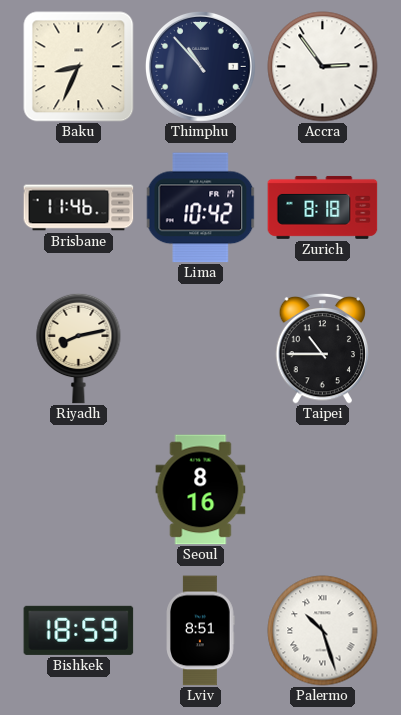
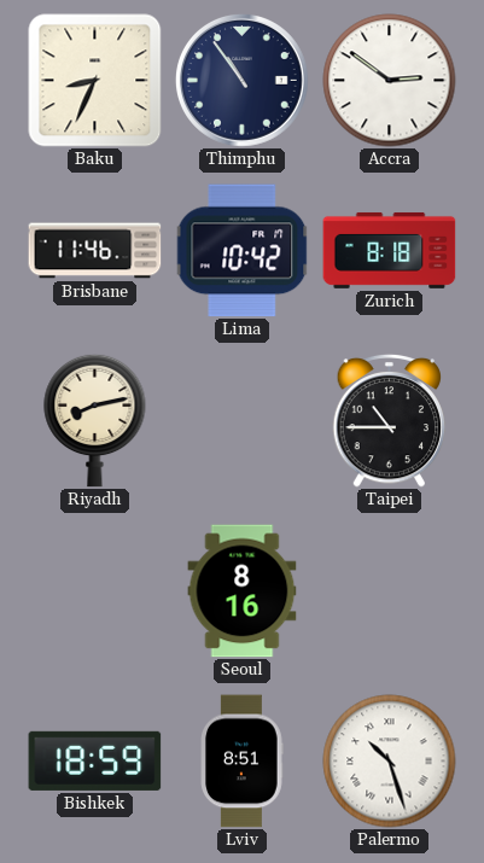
Thimphu: 10:53 -> 10:54
Accra: 2:54 -> 2:51
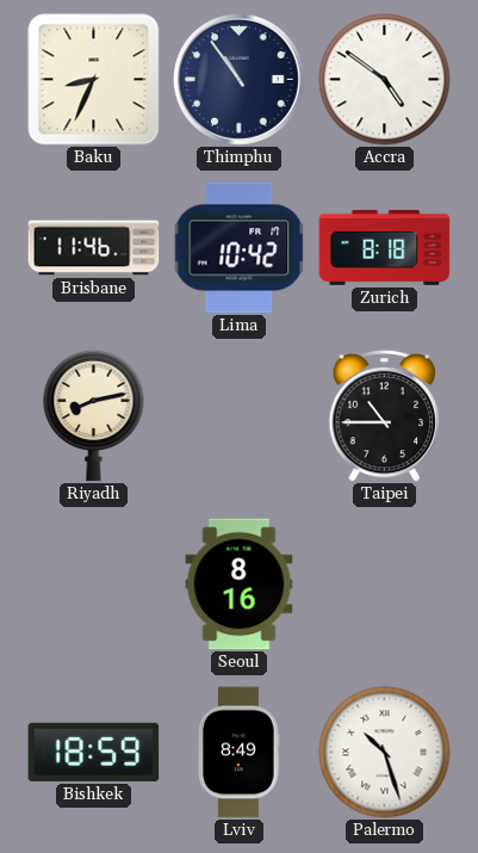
Accra: 2:51 -> 4:51
Lviv: 8:51 -> 8:49
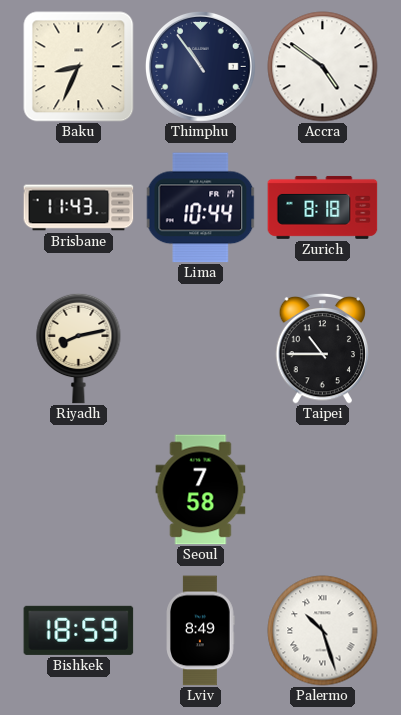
Brisbane: 11:46 -> 11:43
Lima: 10:42 -> 10:44
Seoul: 8:16 -> 7:58
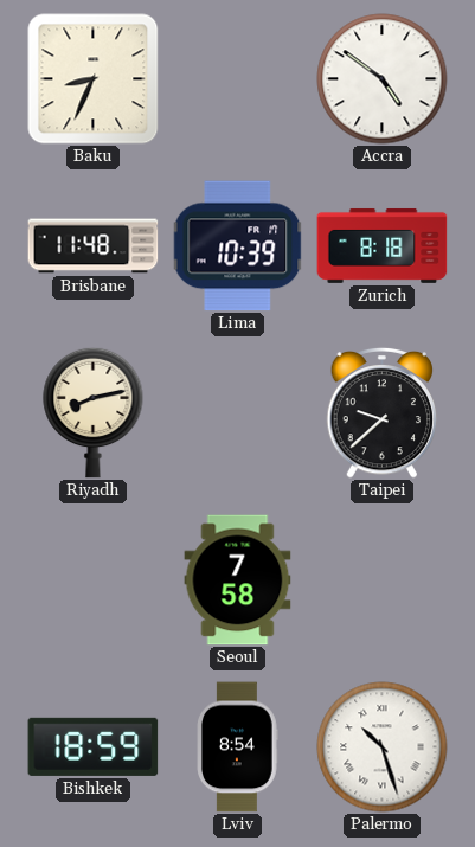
Thimphu: 10:54 -> none
Brisbane: 11:43 -> 11:48
Lima: 10:44 -> 10:39
Taipei: 10:45 -> 9:38
Lviv: 8:49 -> 8:54
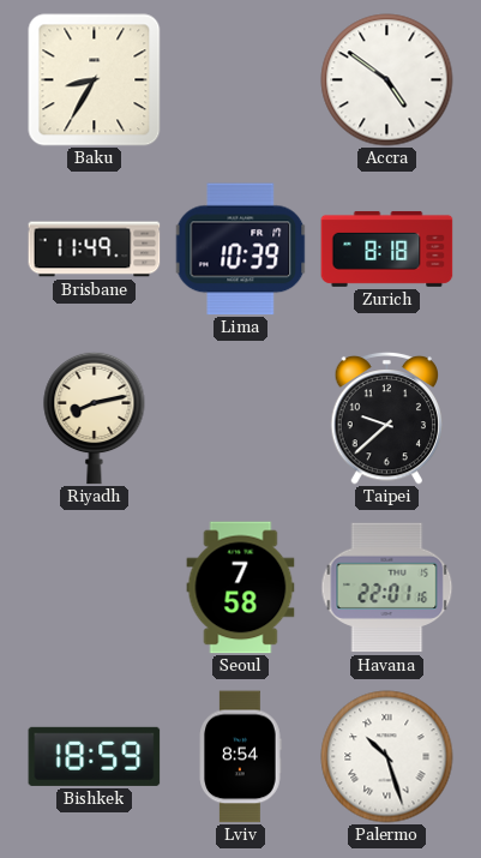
Baku: 8:34 -> 8:35
Brisbane: 11:48 -> 11:49
Havana: none -> 22:01
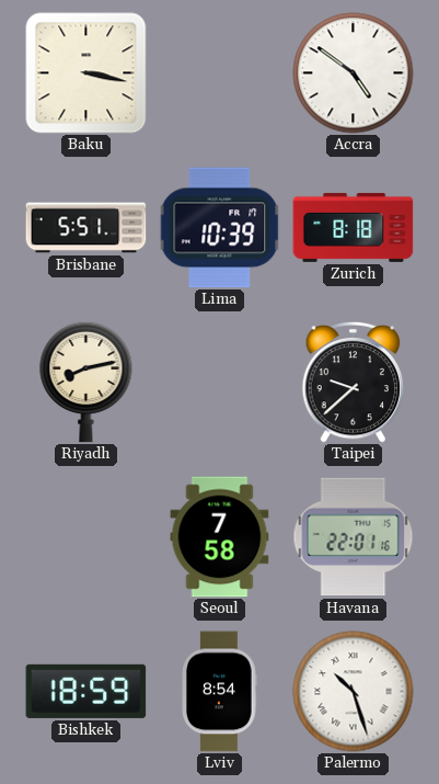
Baku: 8:35 -> 3:17
Brisbane: 11:49 -> 5:51
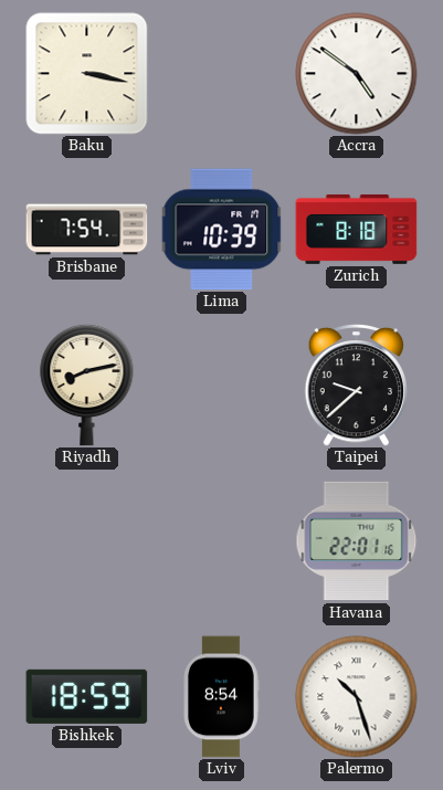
Brisbane: 5:51 -> 7:54
Seoul: 7:58 -> none
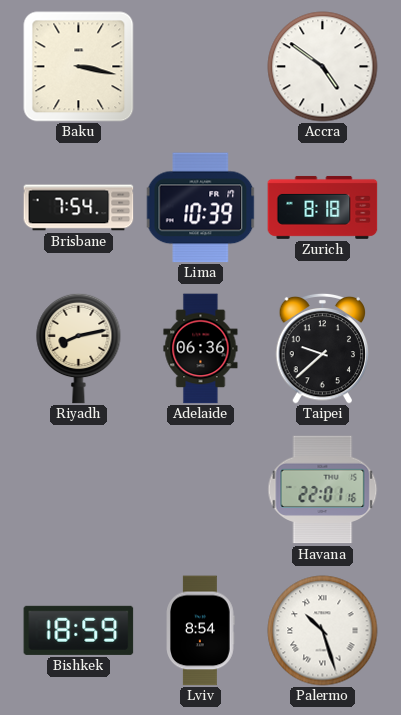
Adelaide: none -> 06:36
